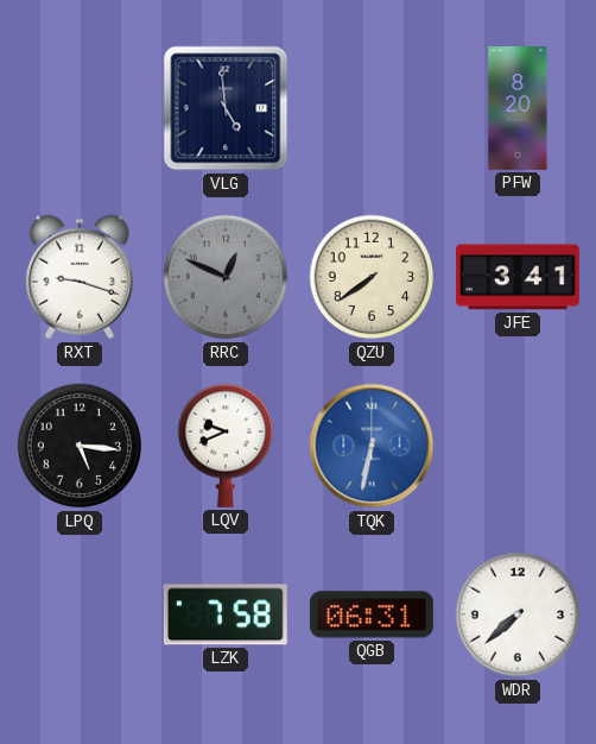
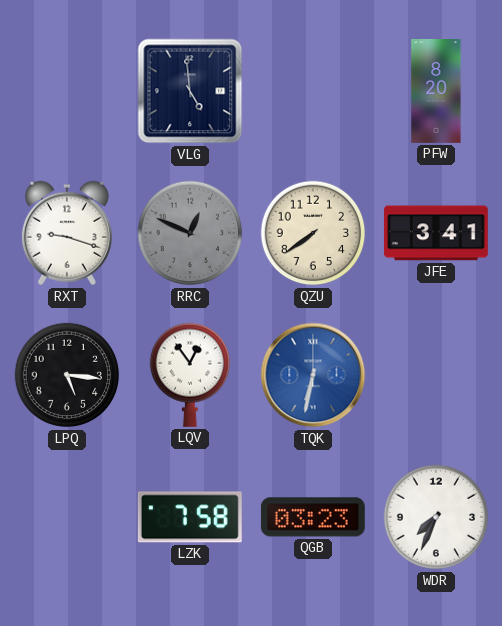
LQV: 9:41 -> 12:54
QGB: 06:31 -> 03:23
WDR: 7:38 -> 7:34
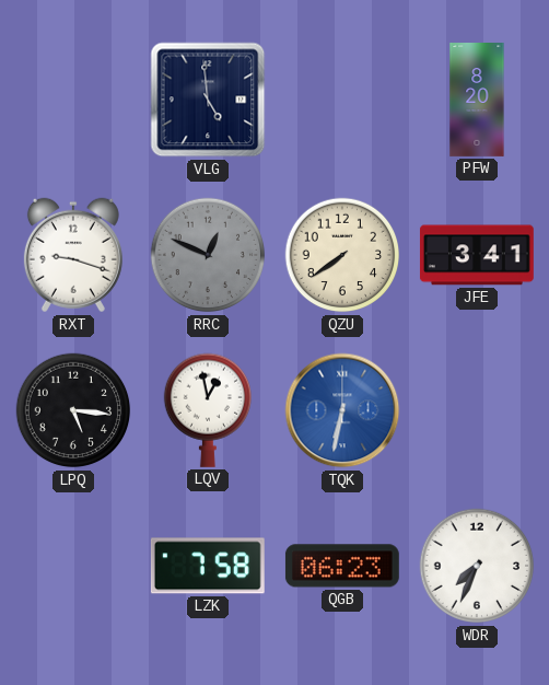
LQV: 12:54 -> 12:58
QGB: 03:23 -> 06:23
